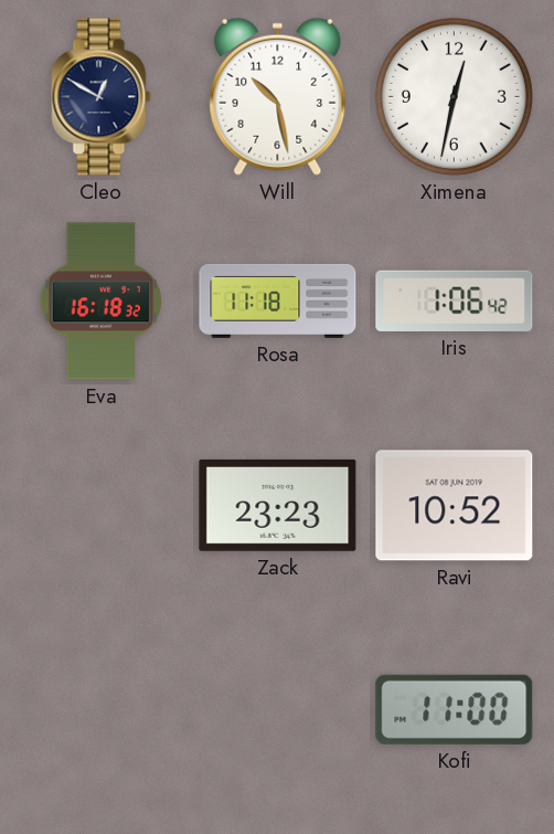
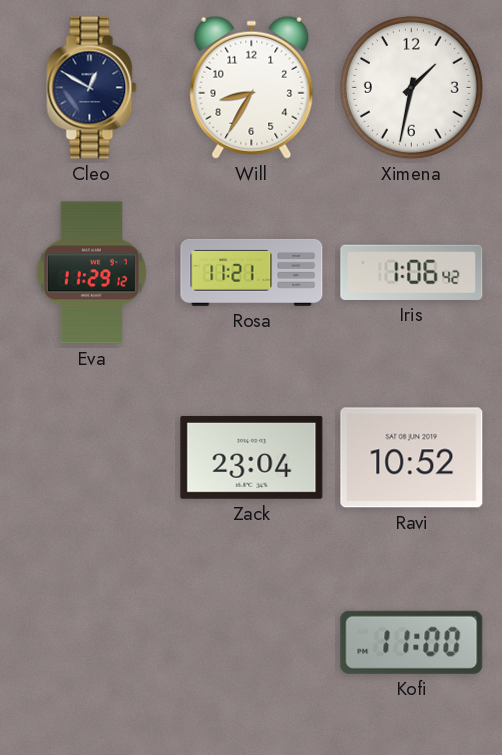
Will: 10:28 -> 8:35
Ximena: 12:32 -> 1:32
Eva: 16:18 -> 11:29
Rosa: 11:18 -> 11:21
Zack: 23:23 -> 23:04
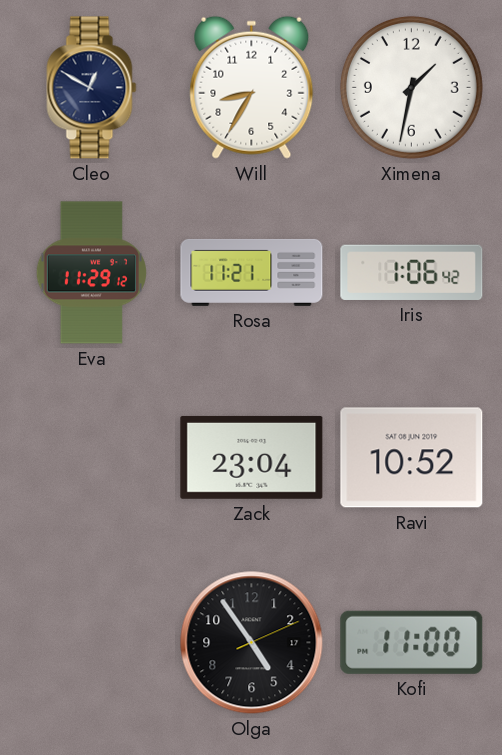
Olga: none -> 4:54
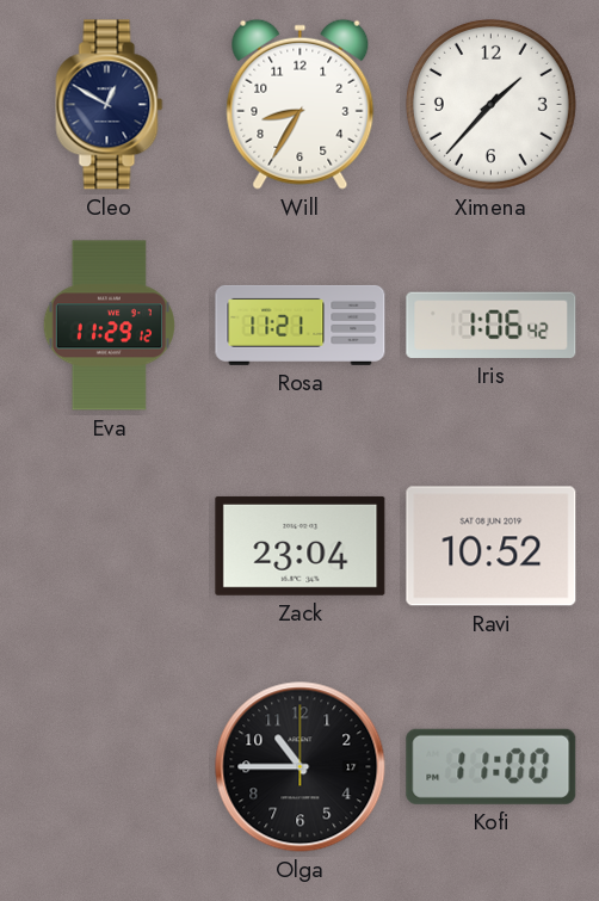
Ximena: 1:32 -> 1:37
Olga: 4:54 -> 10:45
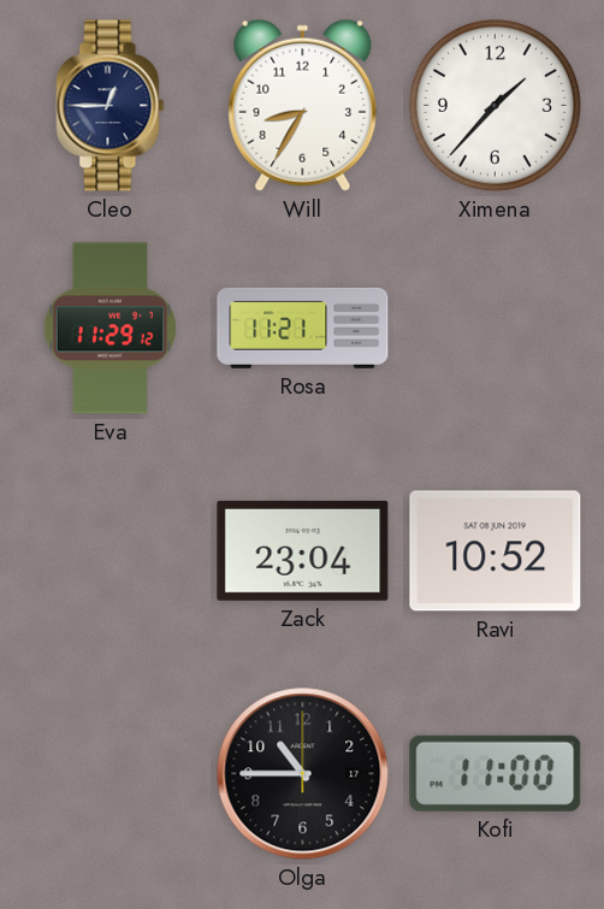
Cleo: 12:50 -> 12:45
Iris: 1:06 -> none
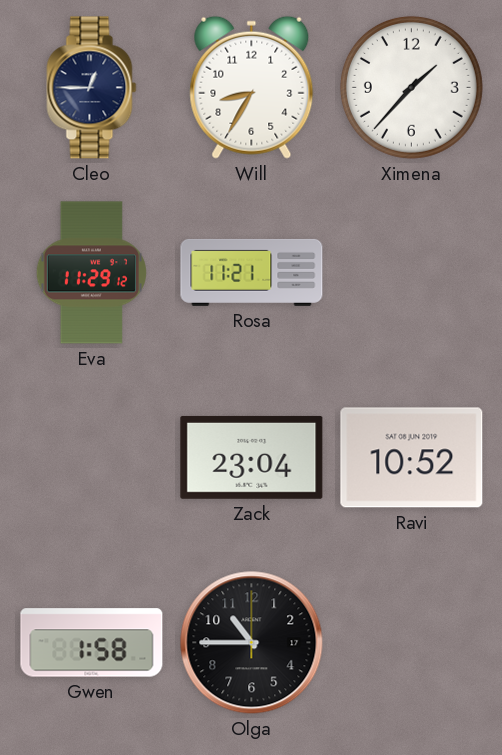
Gwen: none -> 1:58
Kofi: 11:00 -> none
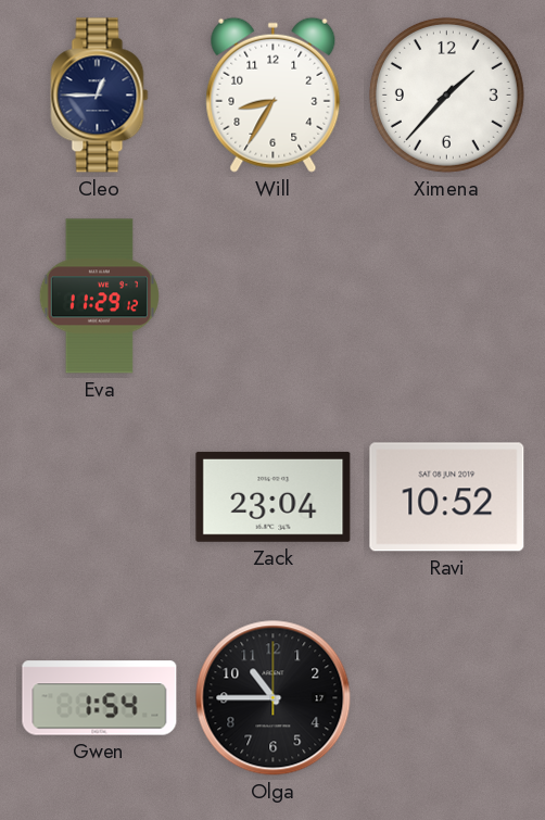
Rosa: 11:21 -> none
Gwen: 1:58 -> 1:54
